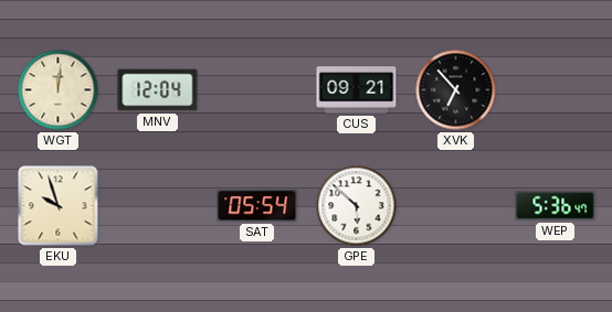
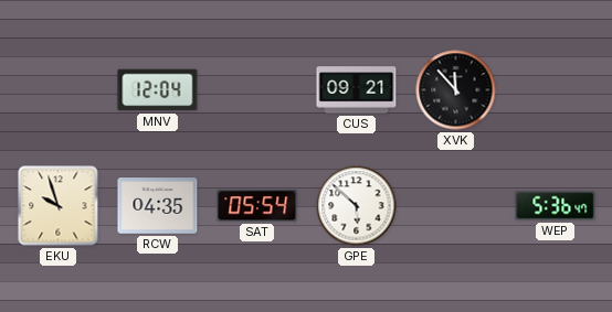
WGT: 12:01 -> none
XVK: 6:53 -> 11:53
RCW: none -> 04:35
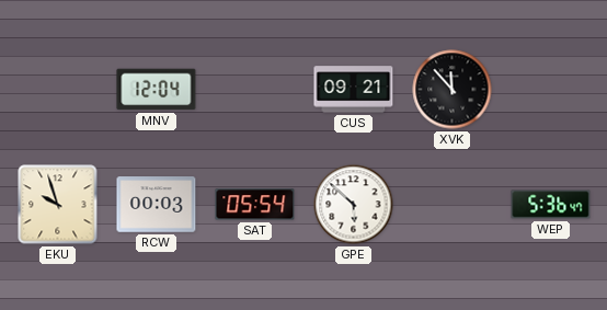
RCW: 04:35 -> 00:03
